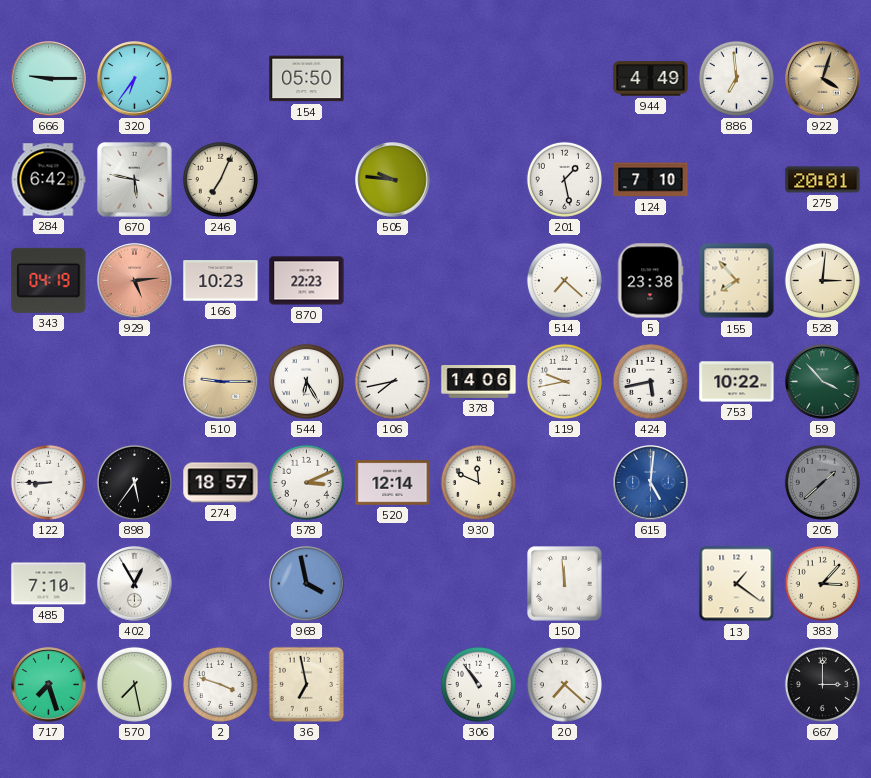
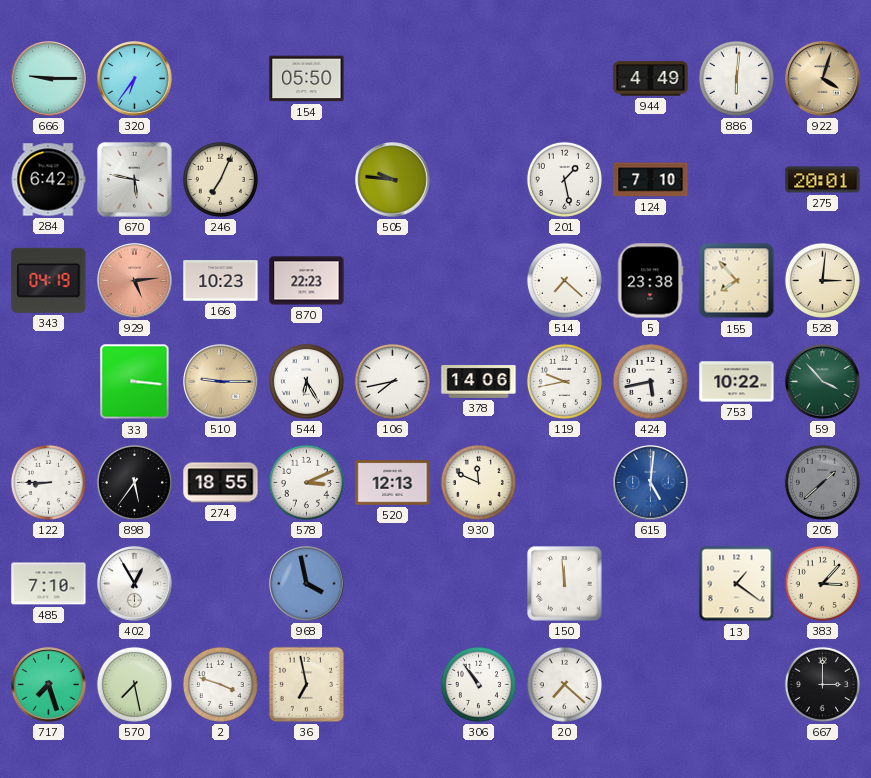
886: 6:59 -> 6:01
33: none -> 3:16
274: 18:57 -> 18:55
520: 12:14 -> 12:13
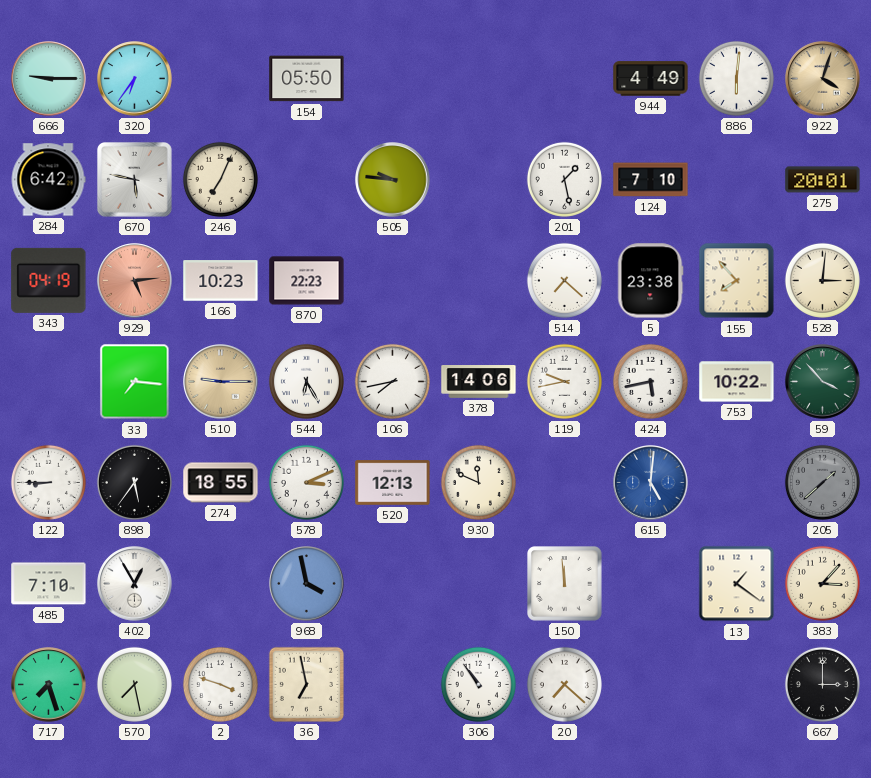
33: 3:16 -> 7:16
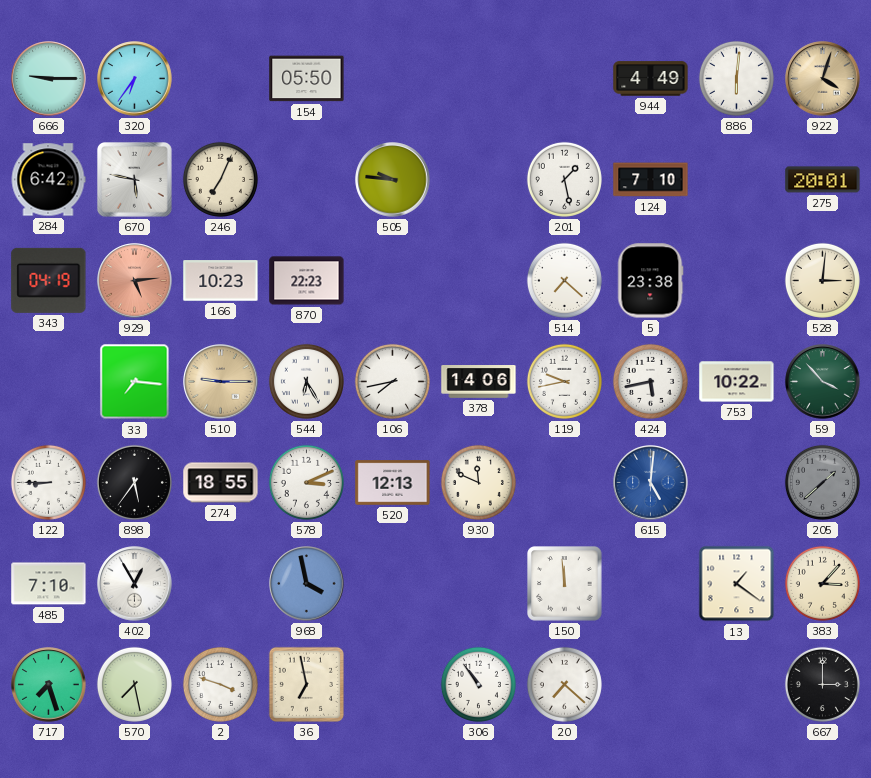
155: 7:53 -> none
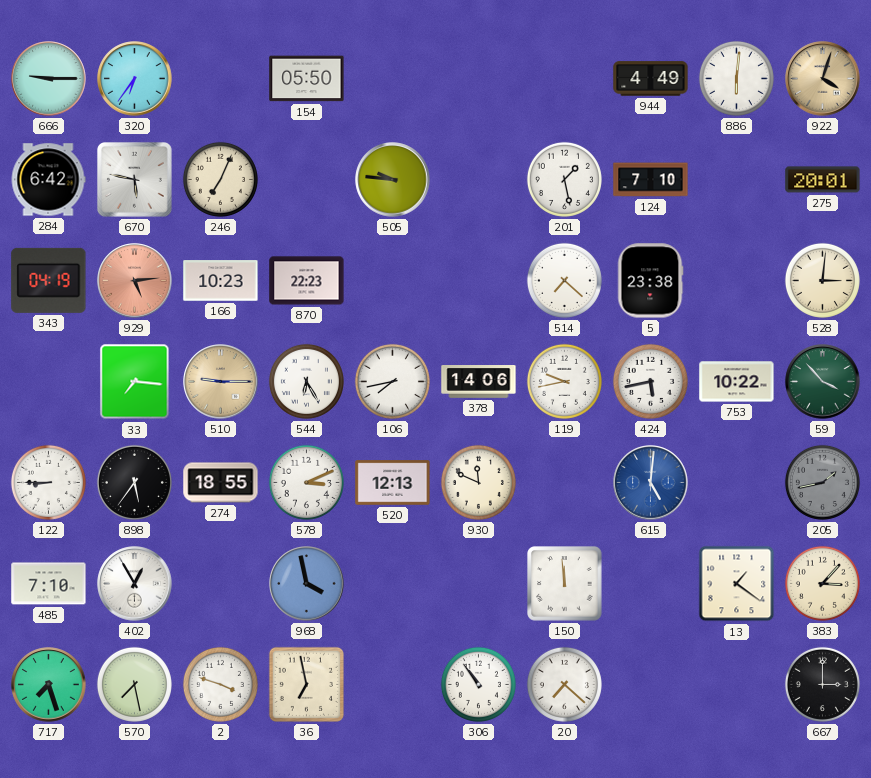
205: 1:38 -> 1:43
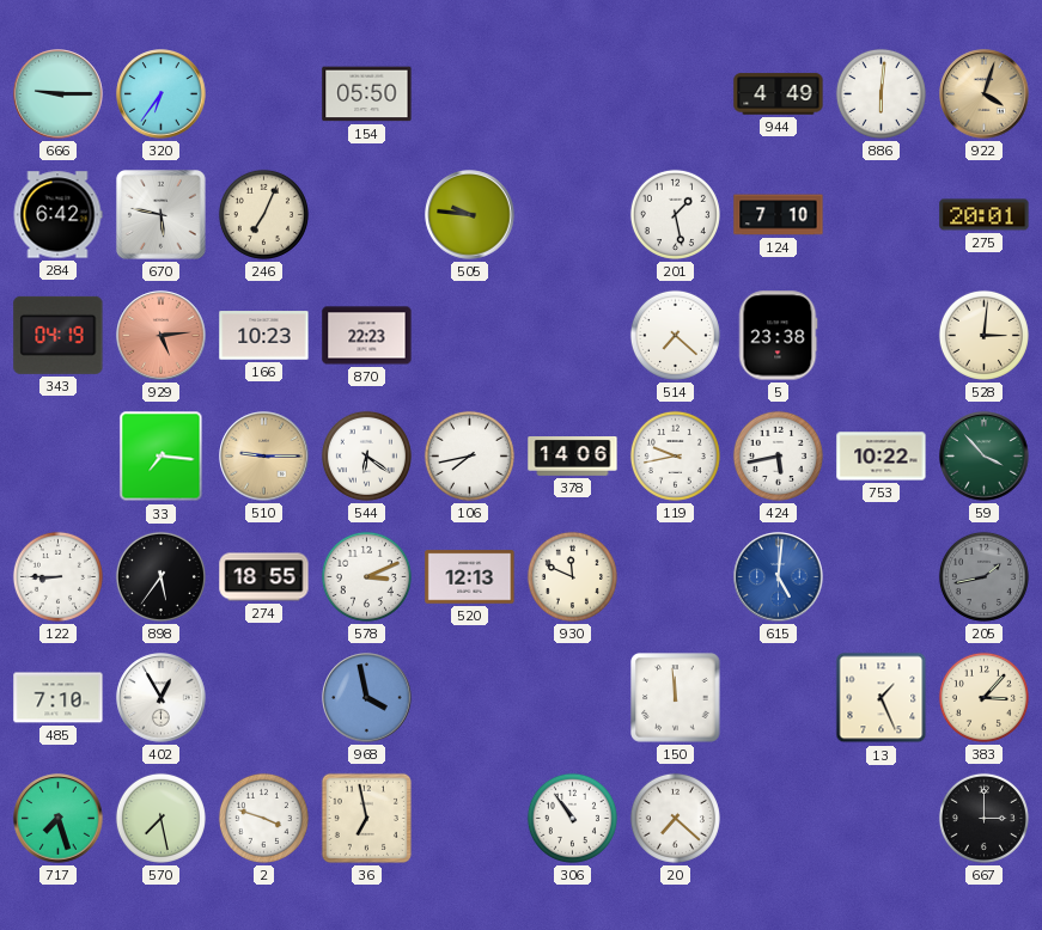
544: 6:25 -> 6:21
13: 1:21 -> 1:26
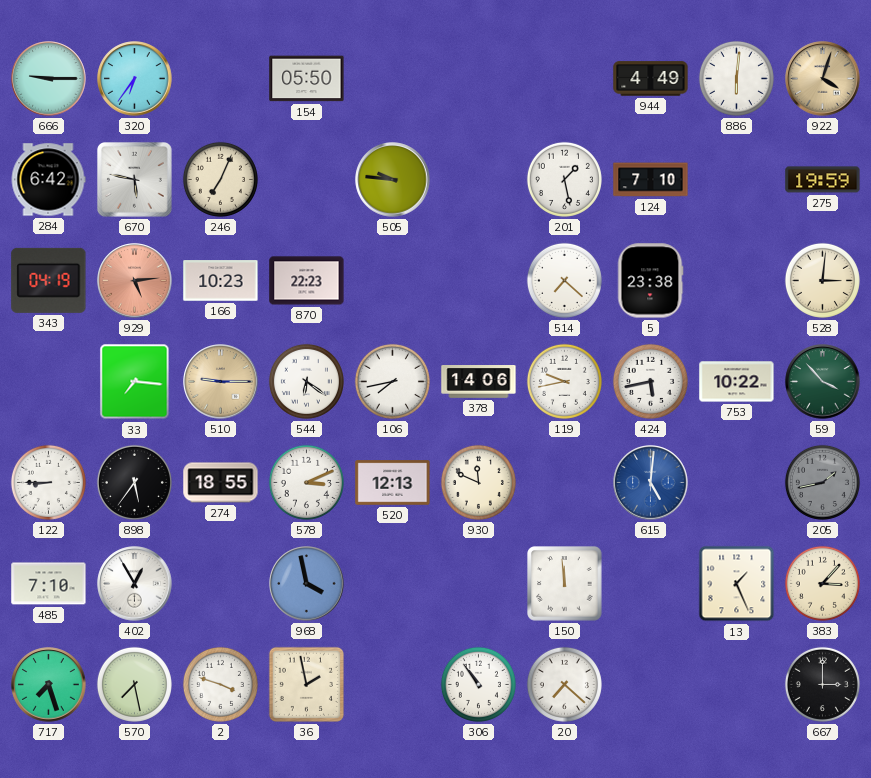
275: 20:01 -> 19:59
36: 6:58 -> 1:58
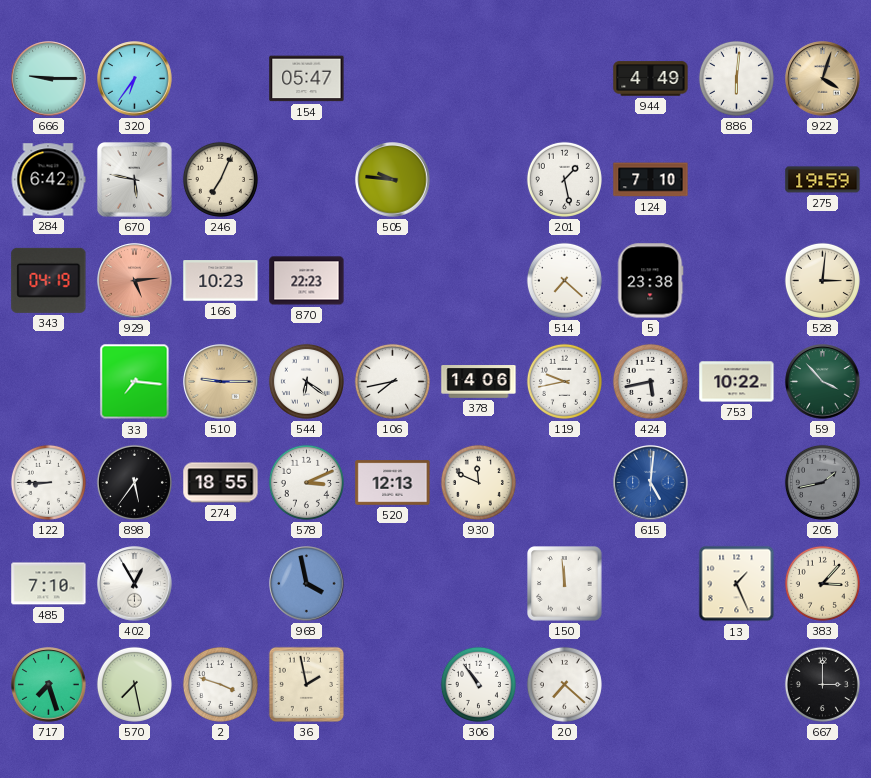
154: 05:50 -> 05:47
